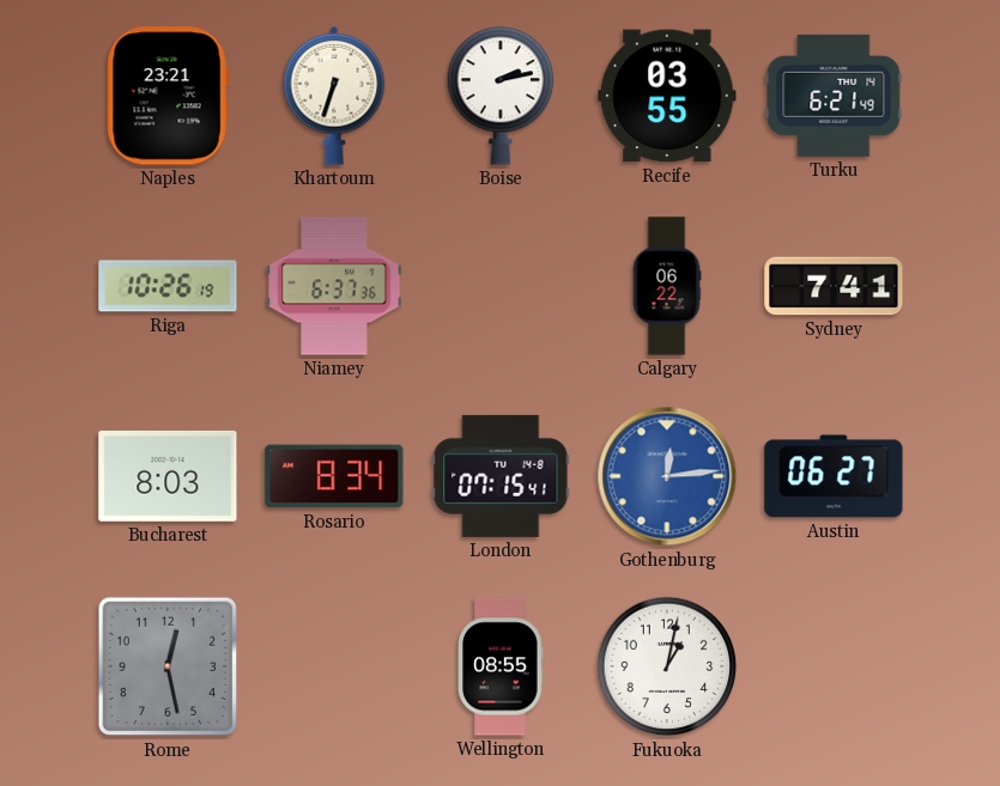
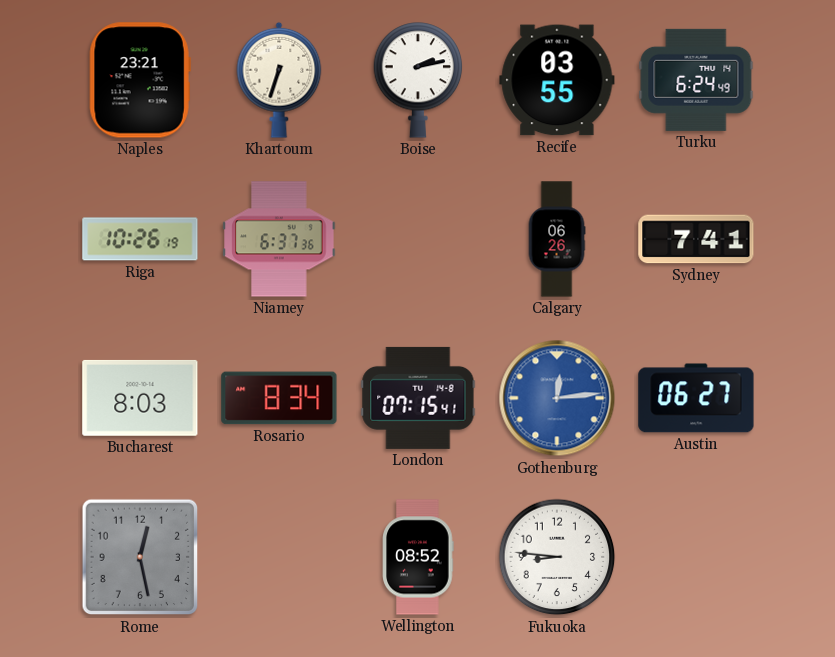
Turku: 6:21 -> 6:24
Calgary: 06:22 -> 06:26
Wellington: 08:55 -> 08:52
Fukuoka: 1:02 -> 8:46
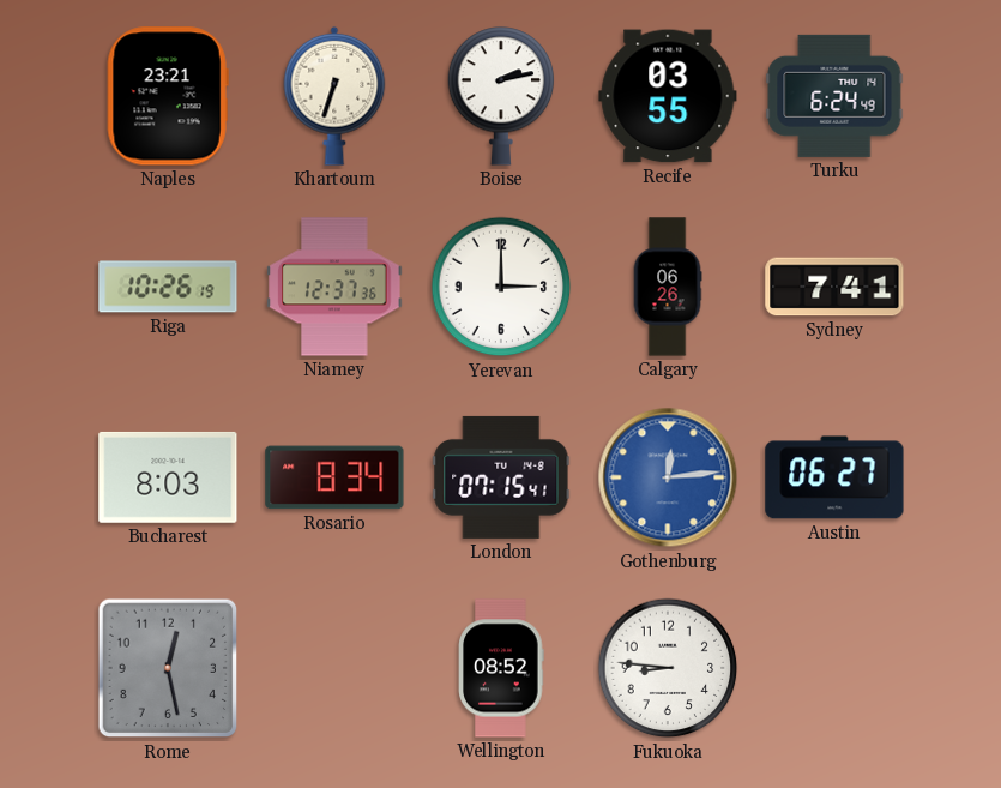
Niamey: 6:37 -> 12:37
Yerevan: none -> 3:00
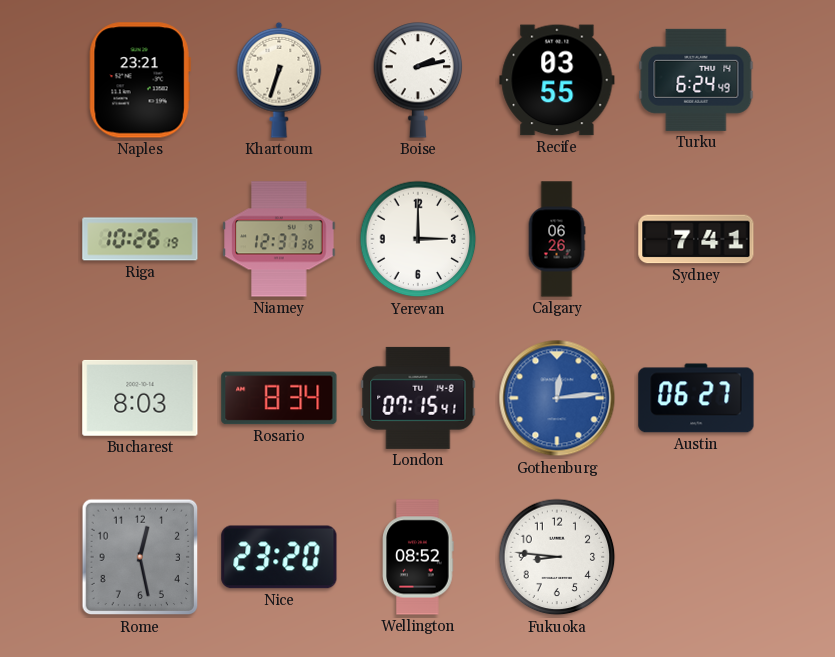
Nice: none -> 23:20
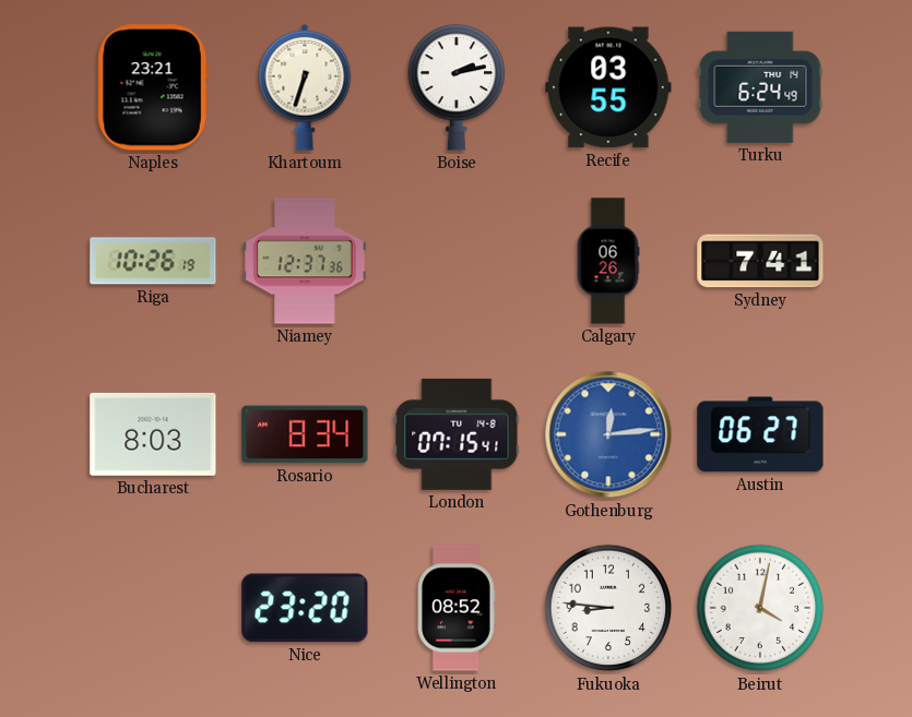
Yerevan: 3:00 -> none
Rome: 12:28 -> none
Beirut: none -> 4:02
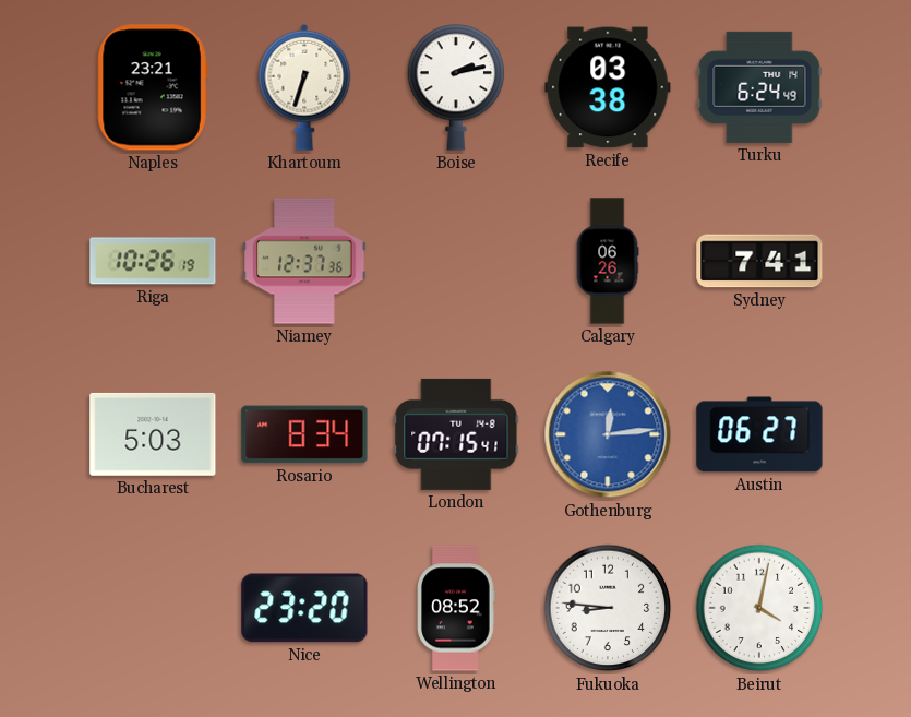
Recife: 03:55 -> 03:38
Bucharest: 8:03 -> 5:03
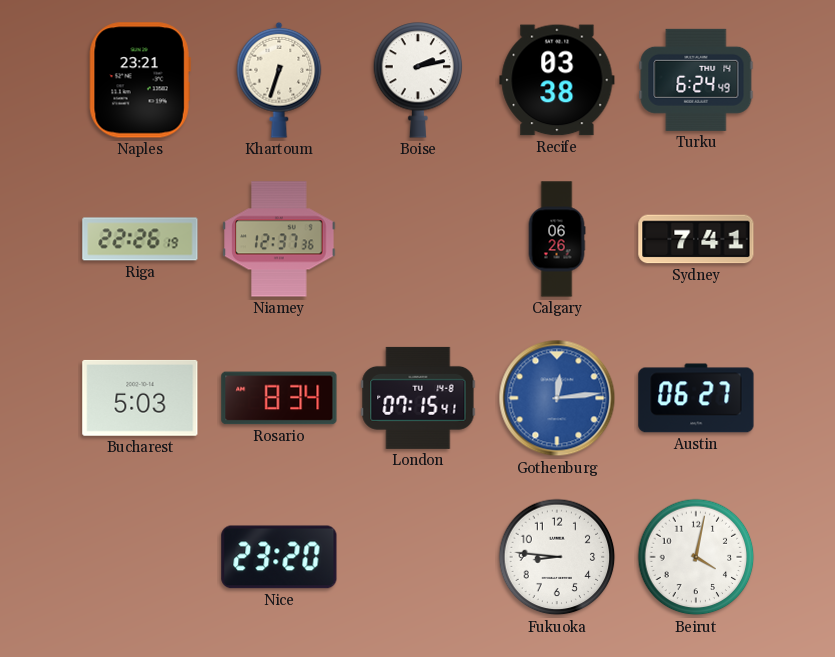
Riga: 10:26 -> 22:26
Wellington: 08:52 -> none
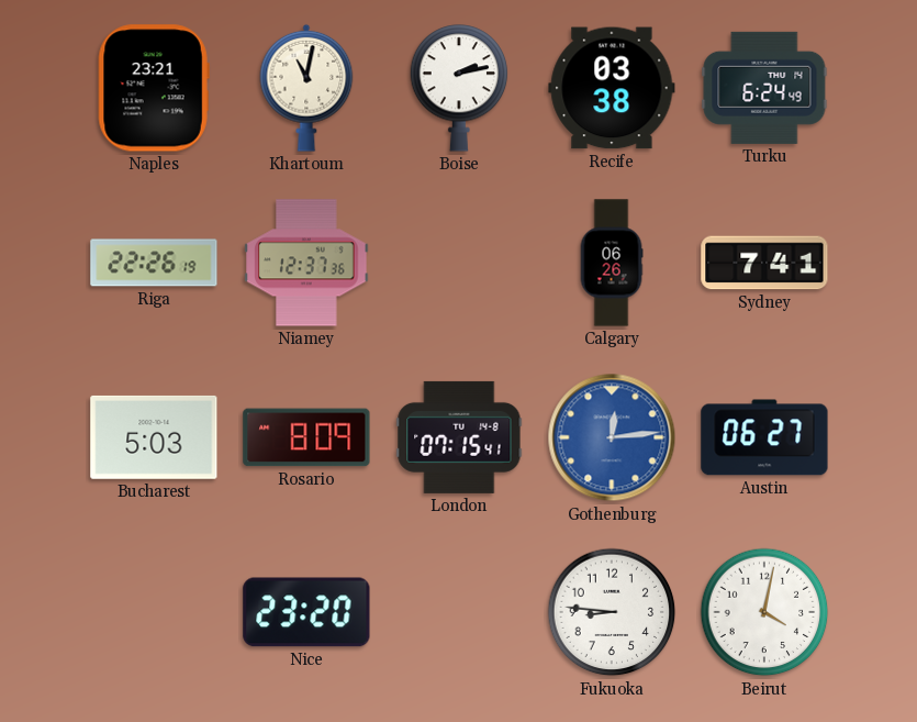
Khartoum: 6:33 -> 11:02
Rosario: 8:34 -> 8:09
